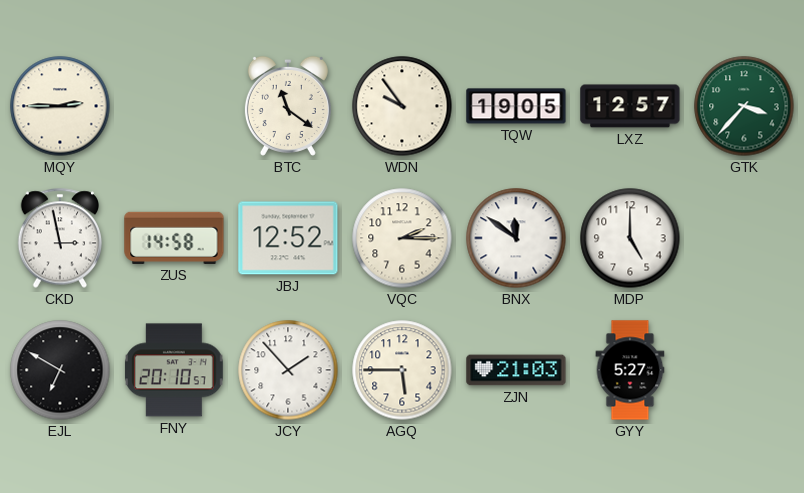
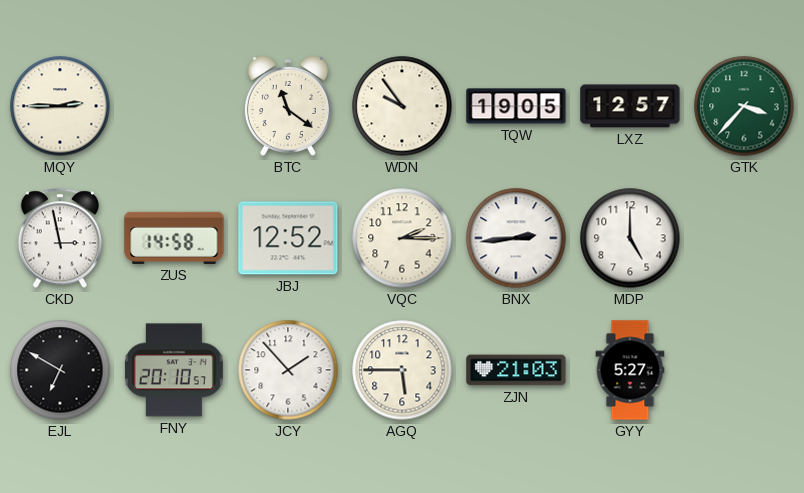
BNX: 11:51 -> 2:44
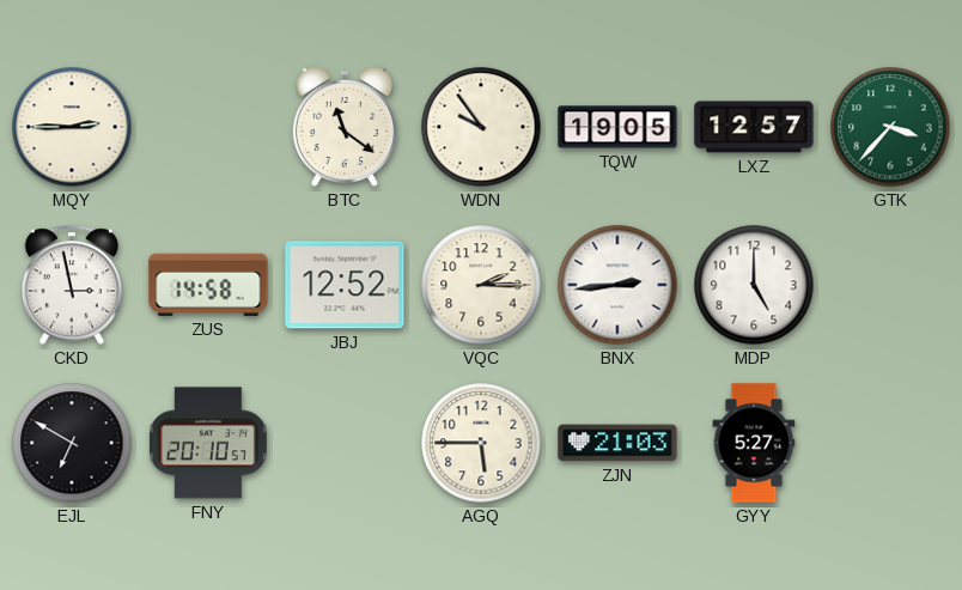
JCY: 1:53 -> none
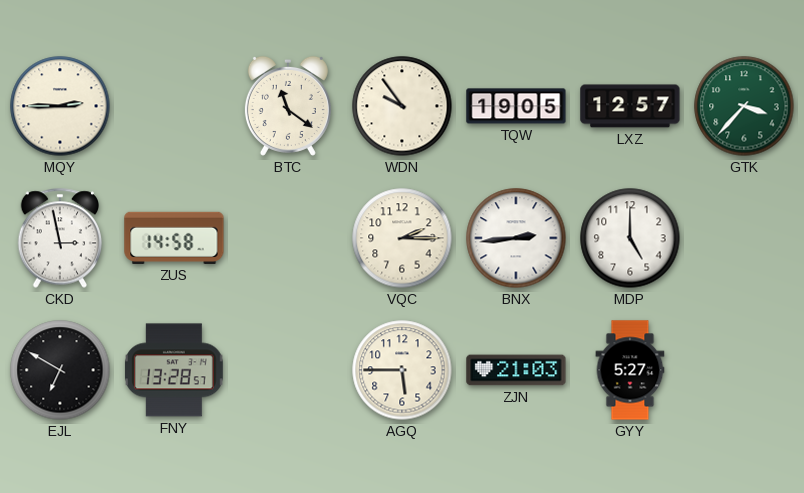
JBJ: 12:52 -> none
FNY: 20:10 -> 13:28
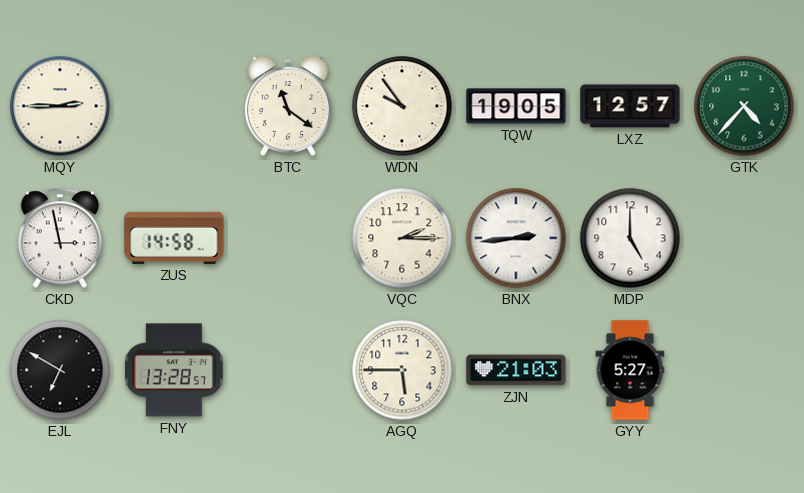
GTK: 3:37 -> 4:37
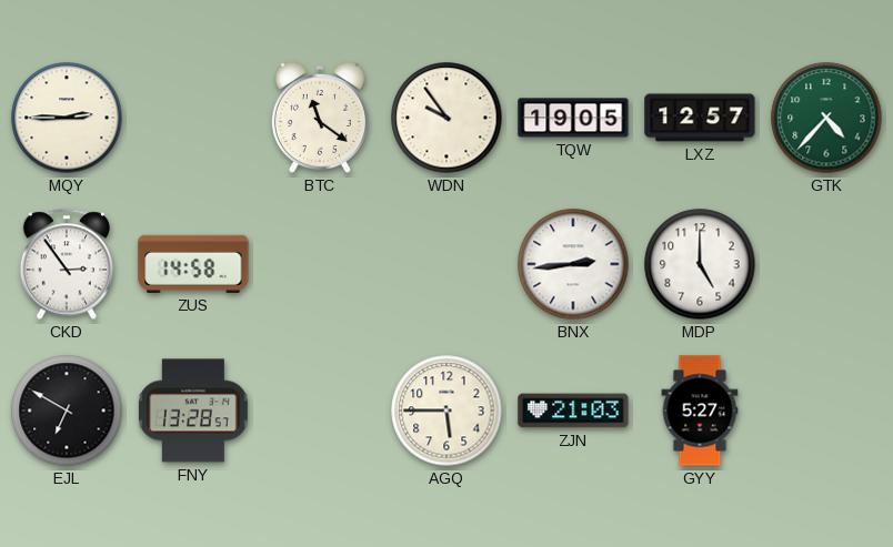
CKD: 2:58 -> 2:54
VQC: 2:15 -> none
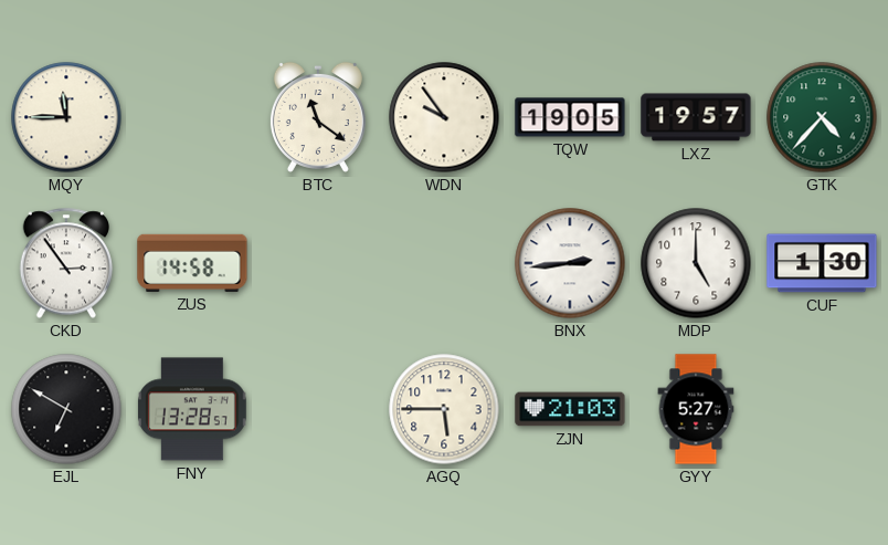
MQY: 2:45 -> 11:45
LXZ: 12:57 -> 19:57
CUF: none -> 1:30
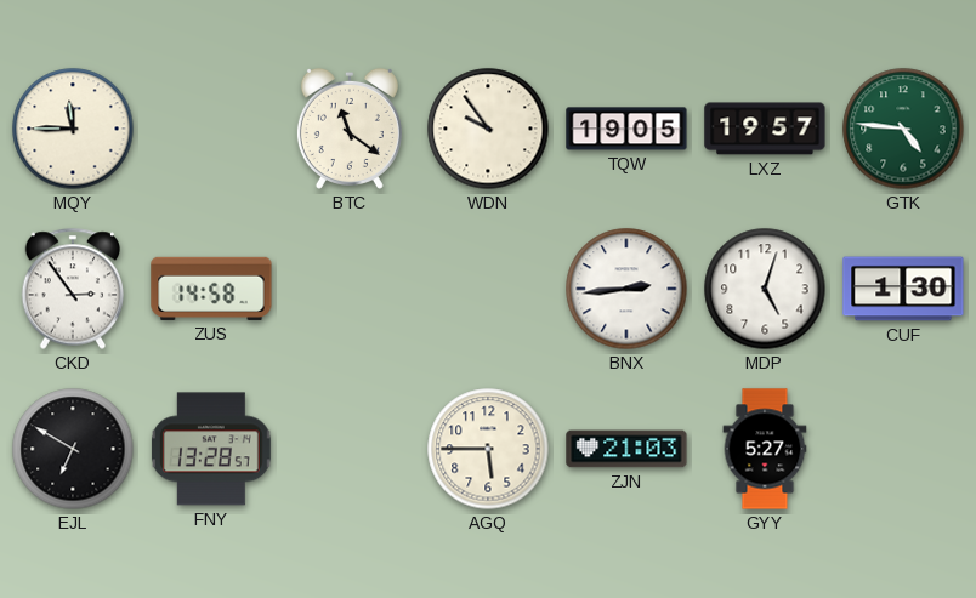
GTK: 4:37 -> 4:46
MDP: 5:00 -> 5:03
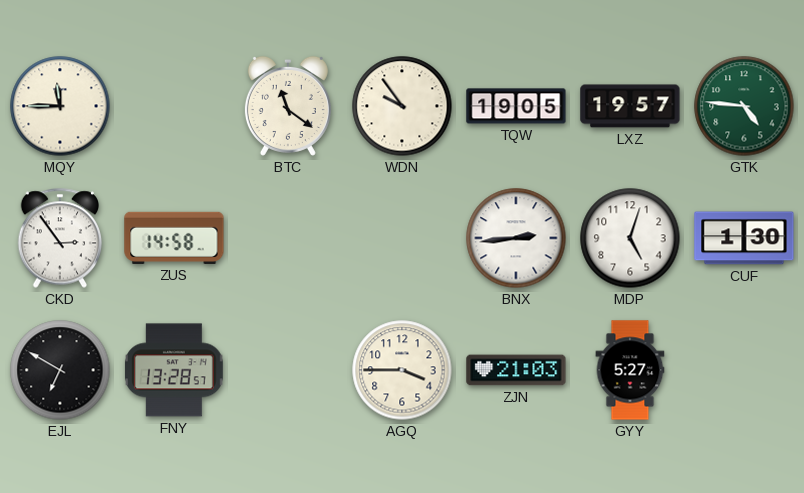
AGQ: 5:45 -> 3:45
